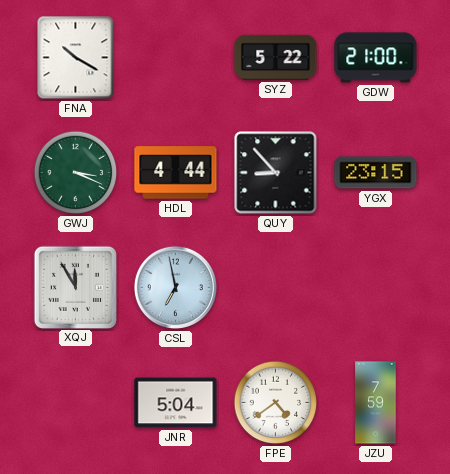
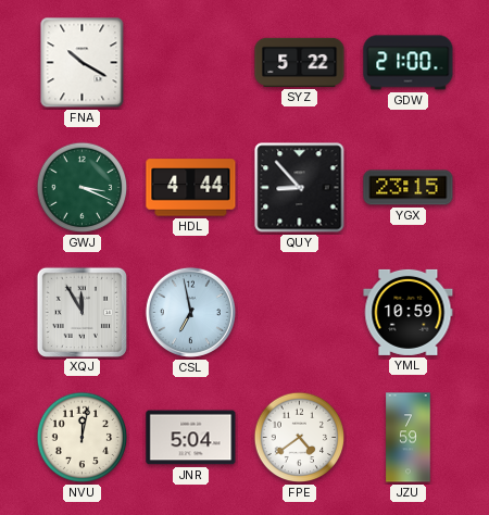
YML: none -> 10:59
NVU: none -> 12:02
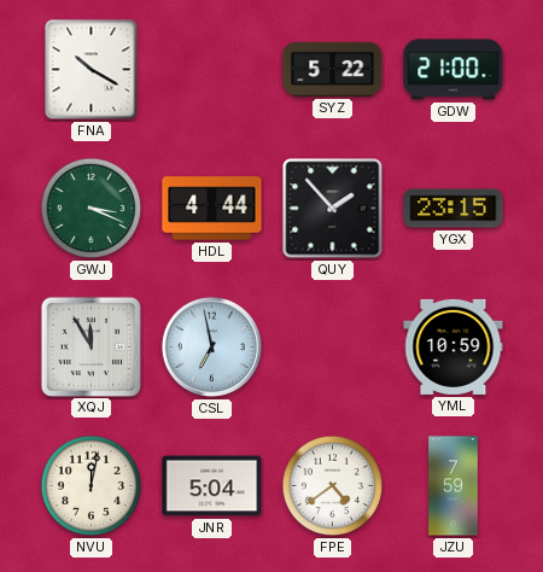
QUY: 8:53 -> 1:53
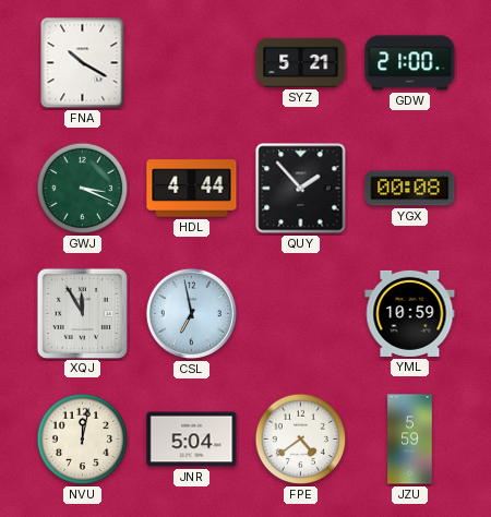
SYZ: 5:22 -> 5:21
YGX: 23:15 -> 00:08
JZU: 7:59 -> 5:59
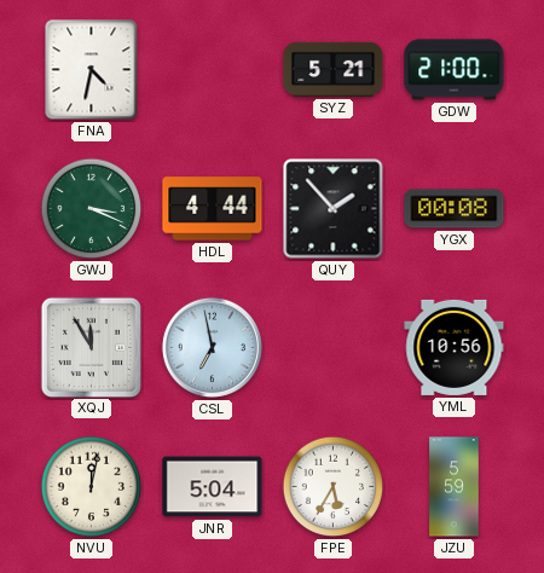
FNA: 10:20 -> 4:32
YML: 10:59 -> 10:56
FPE: 4:39 -> 5:35
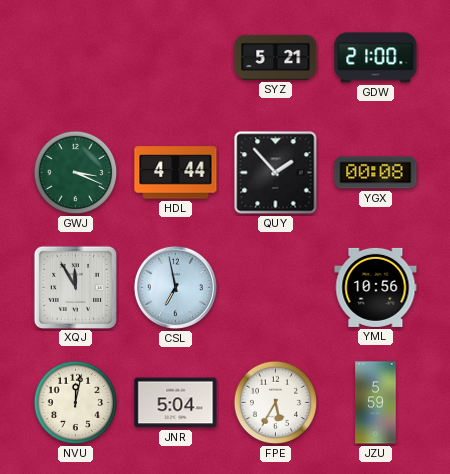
FNA: 4:32 -> none
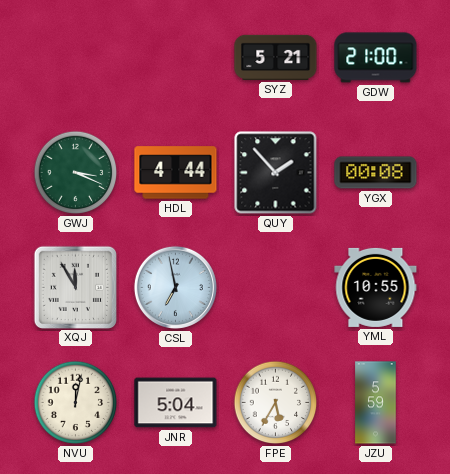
YML: 10:56 -> 10:55
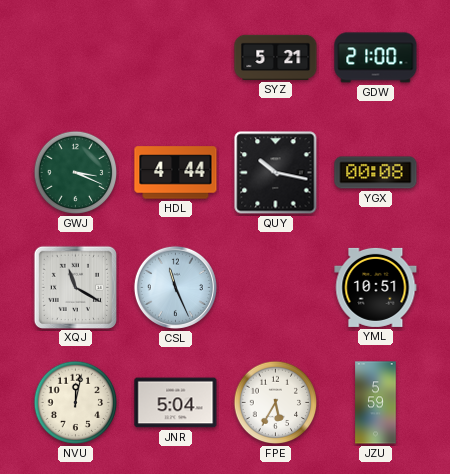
QUY: 1:53 -> 10:17
XQJ: 11:55 -> 11:20
CSL: 6:58 -> 11:26
YML: 10:55 -> 10:51
